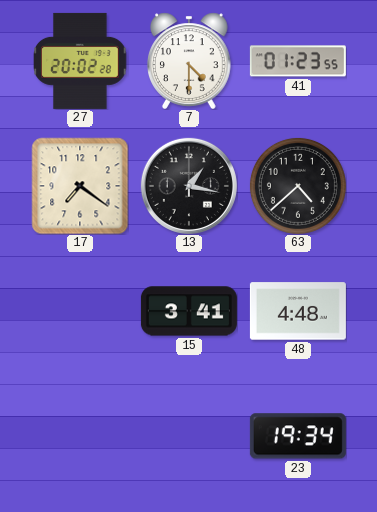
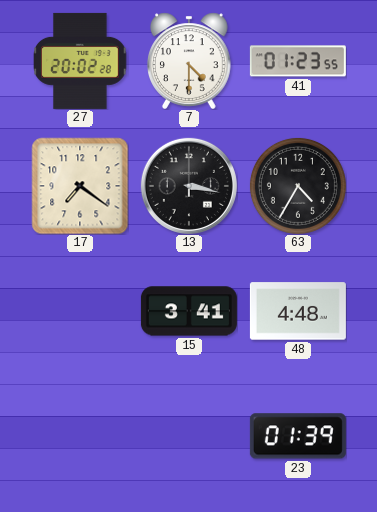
13: 1:17 -> 3:17
63: 4:38 -> 4:35
23: 19:34 -> 01:39
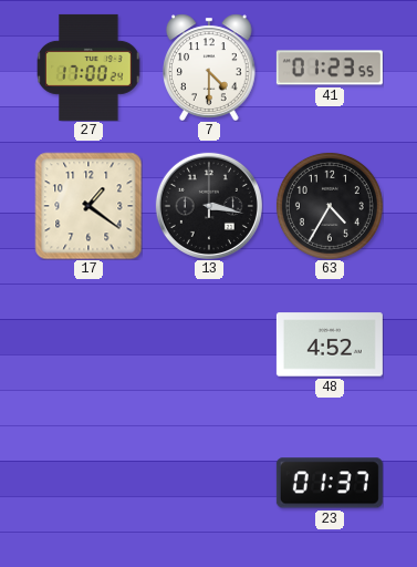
27: 20:02 -> 17:00
17: 7:21 -> 1:21
15: 3:41 -> none
48: 4:48 -> 4:52
23: 01:39 -> 01:37
